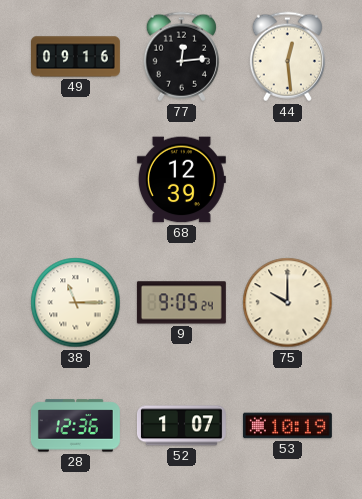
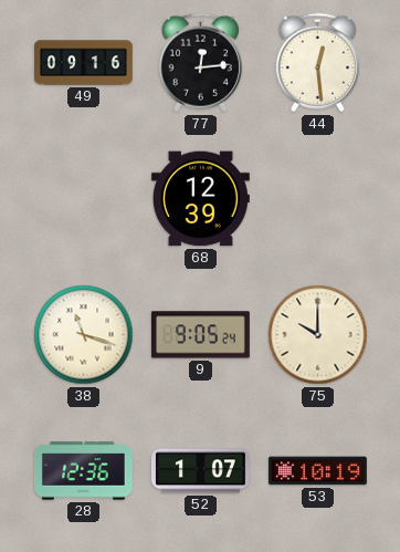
38: 11:15 -> 11:18
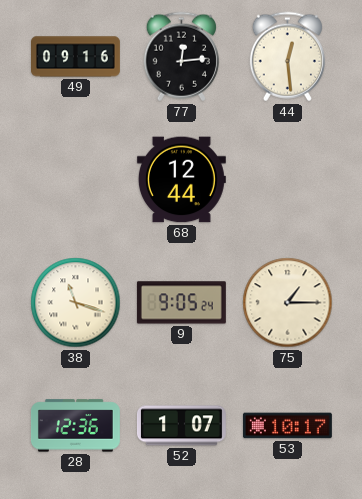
68: 12:39 -> 12:44
75: 10:00 -> 1:15
53: 10:19 -> 10:17
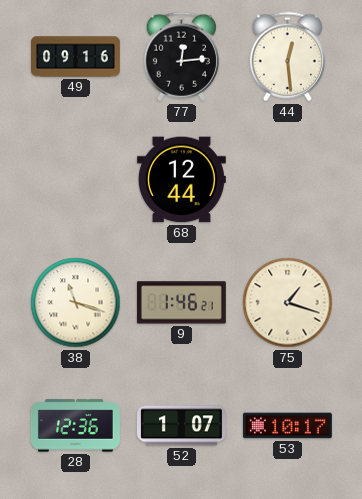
9: 9:05 -> 1:46
75: 1:15 -> 1:18
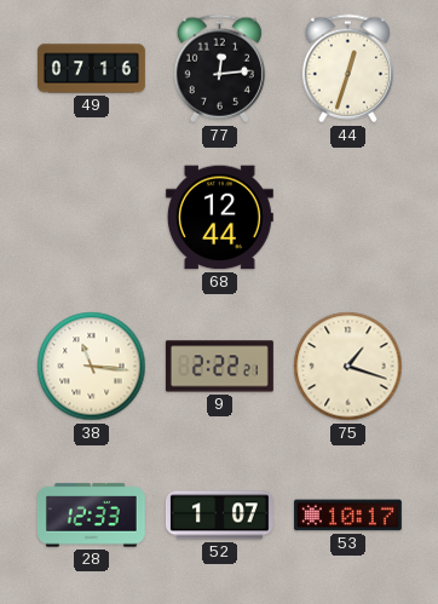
49: 09:16 -> 07:16
44: 12:29 -> 12:33
38: 11:18 -> 11:16
9: 1:46 -> 2:22
28: 12:36 -> 12:33
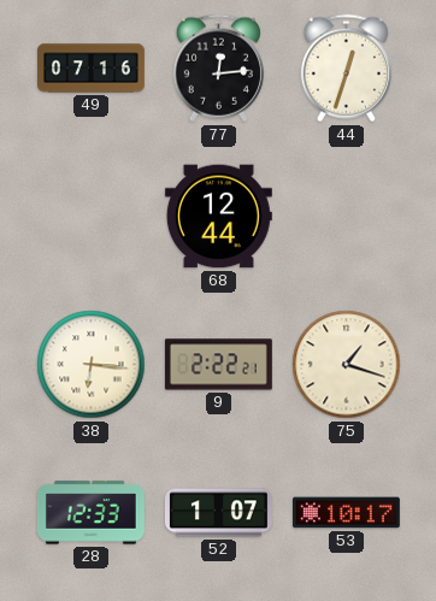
38: 11:16 -> 6:16
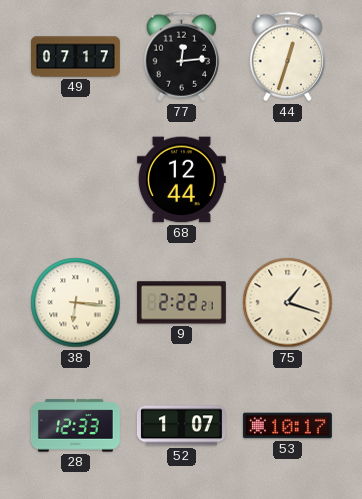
49: 07:16 -> 07:17
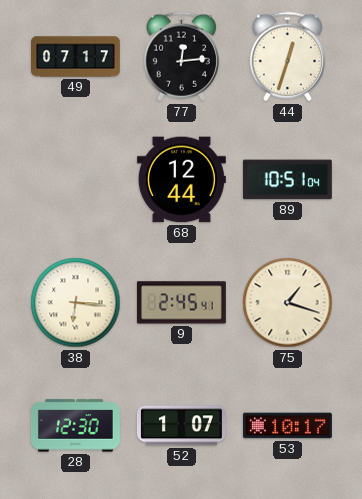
89: none -> 10:51
9: 2:22 -> 2:45
28: 12:33 -> 12:30
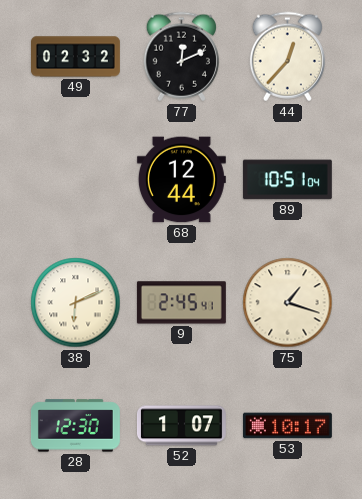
49: 07:17 -> 02:32
77: 12:14 -> 12:11
44: 12:33 -> 12:37
38: 6:16 -> 6:11
